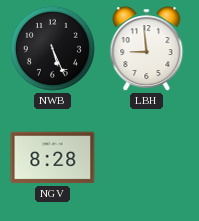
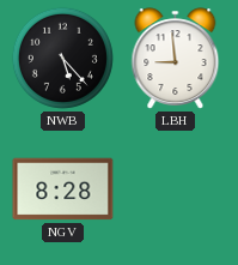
NWB: 5:26 -> 5:23
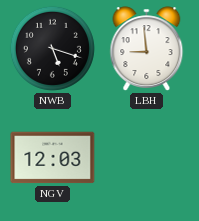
NWB: 5:23 -> 5:18
NGV: 8:28 -> 12:03
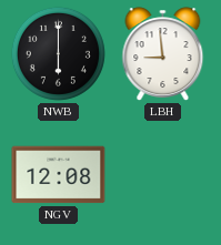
NWB: 5:18 -> 6:00
NGV: 12:03 -> 12:08
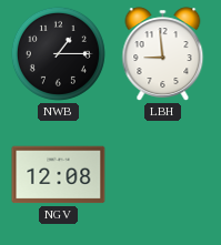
NWB: 6:00 -> 1:15
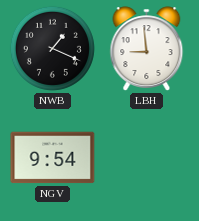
NWB: 1:15 -> 1:19
NGV: 12:08 -> 9:54
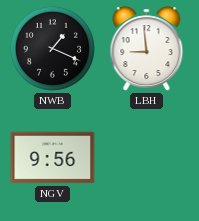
NGV: 9:54 -> 9:56
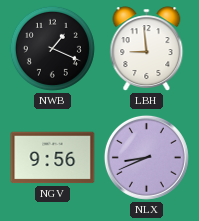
NLX: none -> 8:41
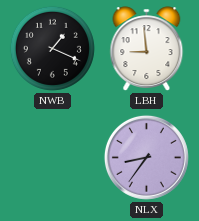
NGV: 9:56 -> none
NLX: 8:41 -> 8:36
